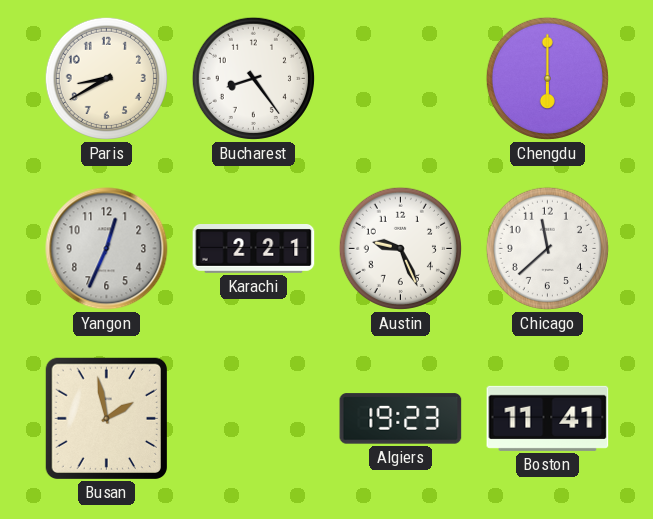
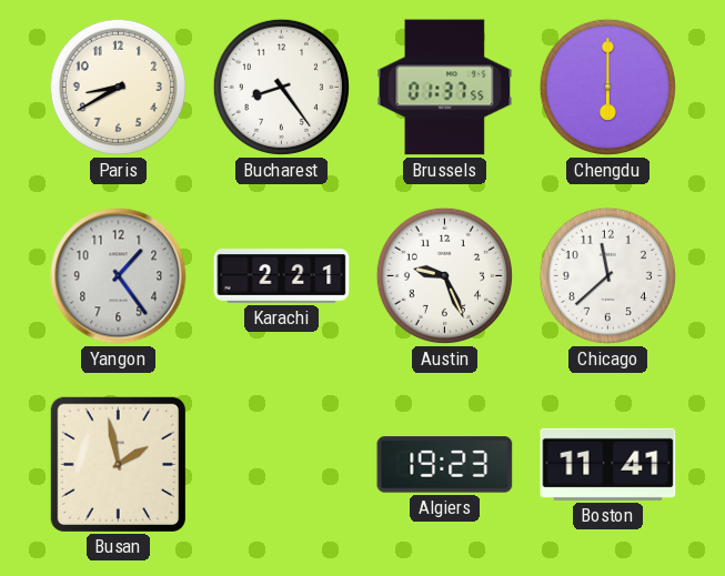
Brussels: none -> 01:37
Yangon: 12:34 -> 1:24
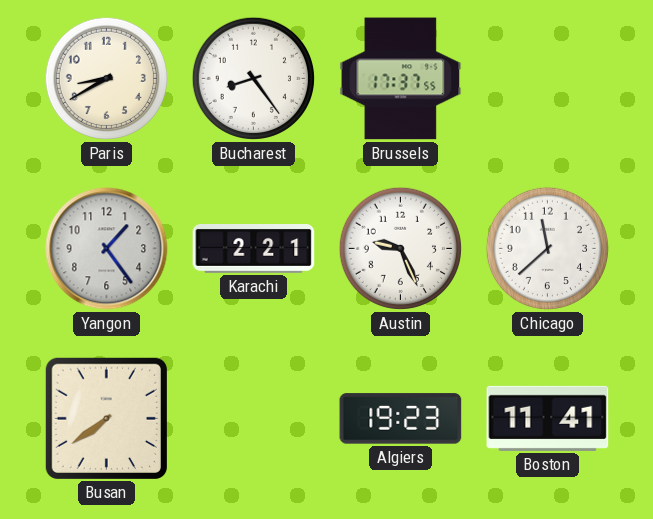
Brussels: 01:37 -> 17:37
Chengdu: 6:00 -> none
Busan: 1:58 -> 7:39
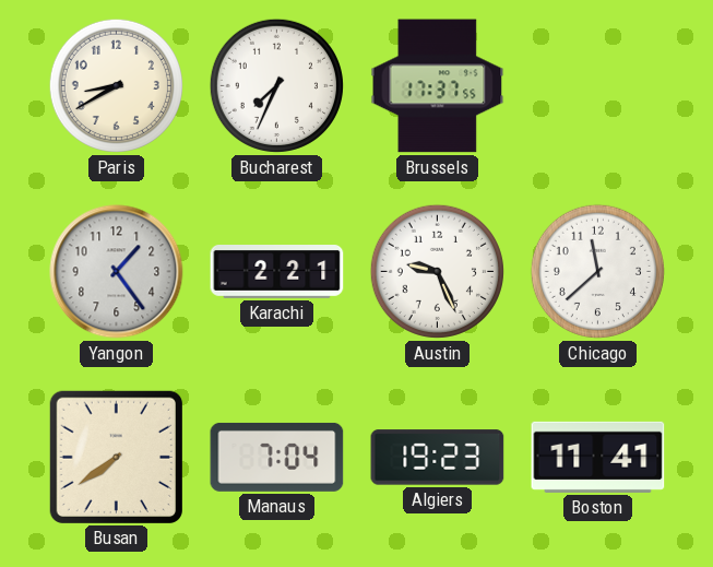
Bucharest: 8:24 -> 7:34
Manaus: none -> 7:04
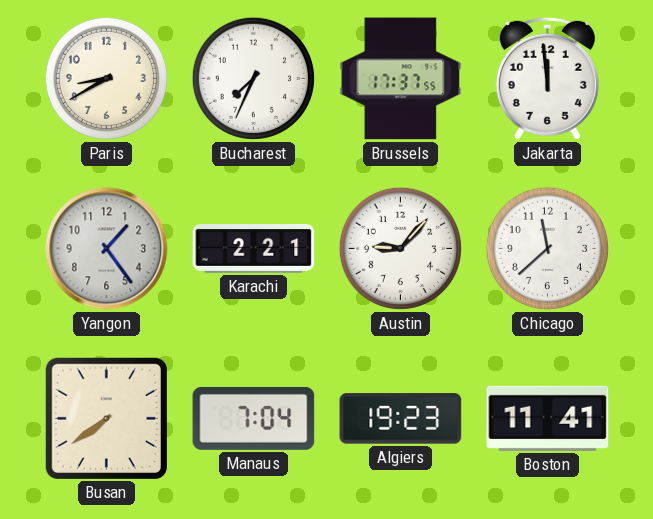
Jakarta: none -> 11:59
Austin: 9:26 -> 9:07
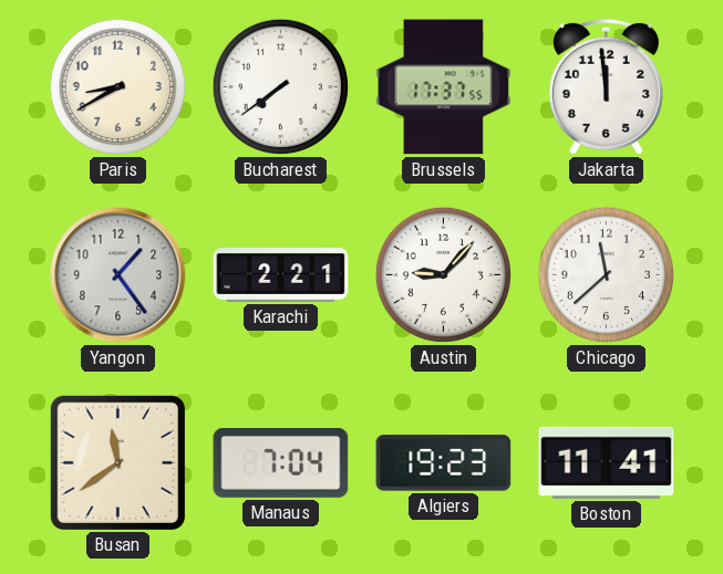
Bucharest: 7:34 -> 7:39
Busan: 7:39 -> 11:39
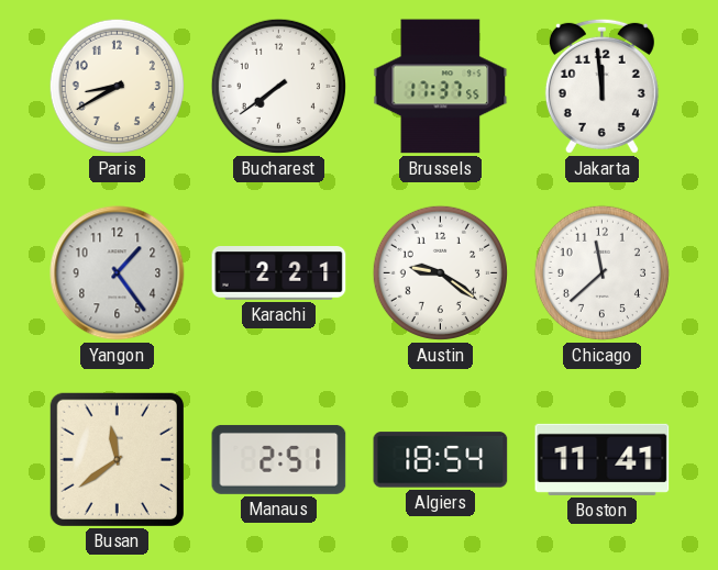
Austin: 9:07 -> 9:21
Manaus: 7:04 -> 2:51
Algiers: 19:23 -> 18:54
